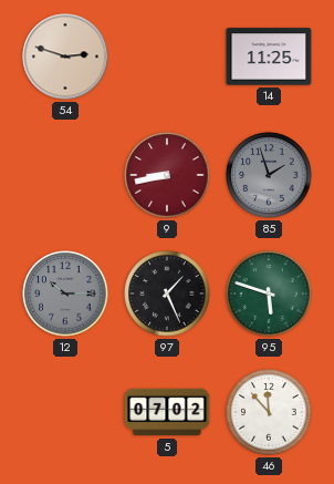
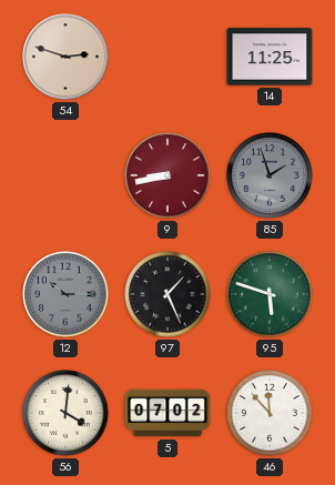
56: none -> 4:01
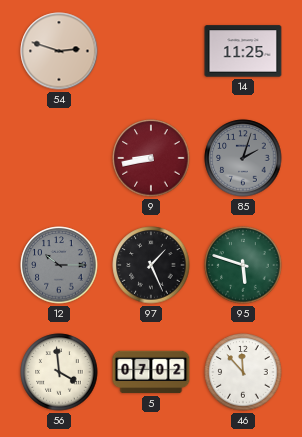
85: 1:57 -> 2:03
56: 4:01 -> 3:59
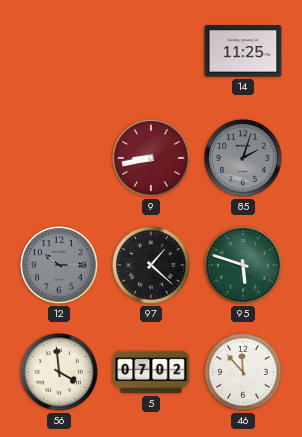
54: 2:48 -> none
97: 1:26 -> 1:22
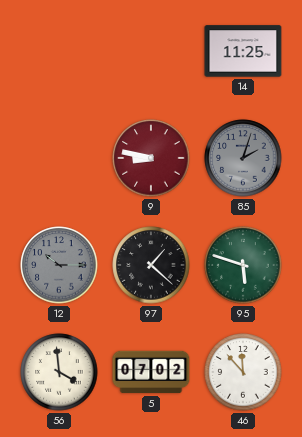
9: 8:43 -> 8:47
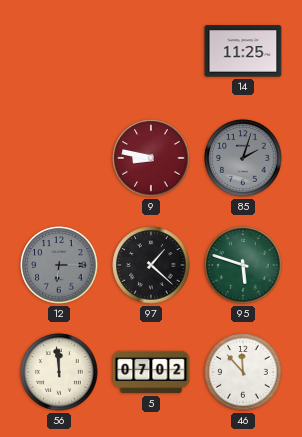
12: 10:15 -> 6:15
56: 3:59 -> 11:59
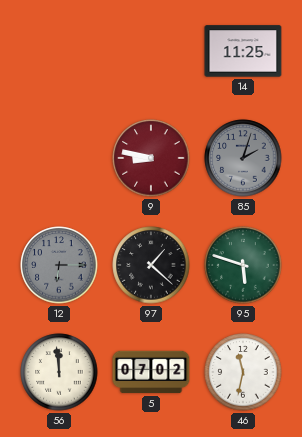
46: 11:53 -> 11:32
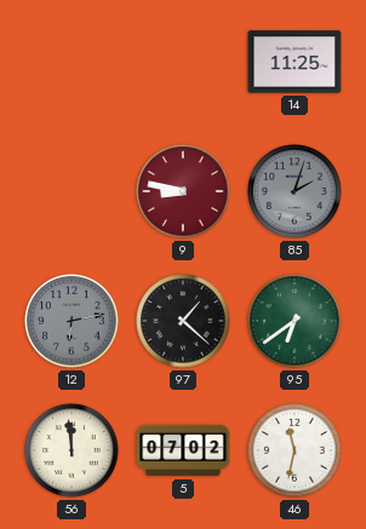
12: 6:15 -> 6:13
95: 5:48 -> 6:39
